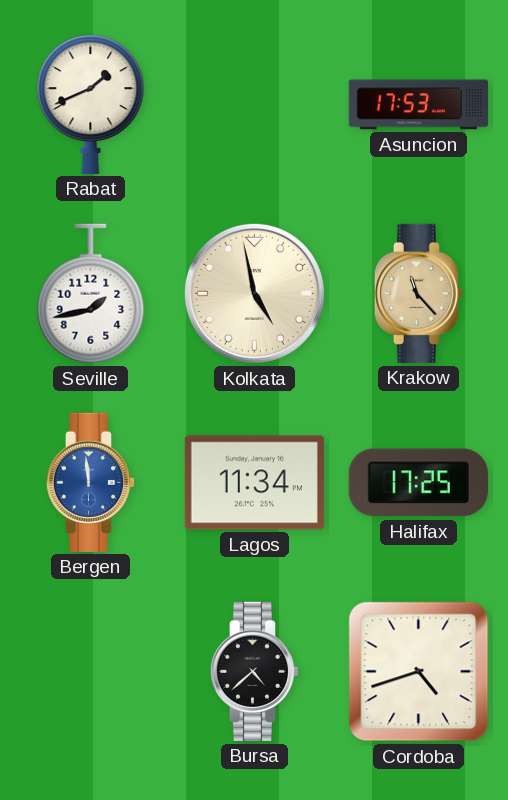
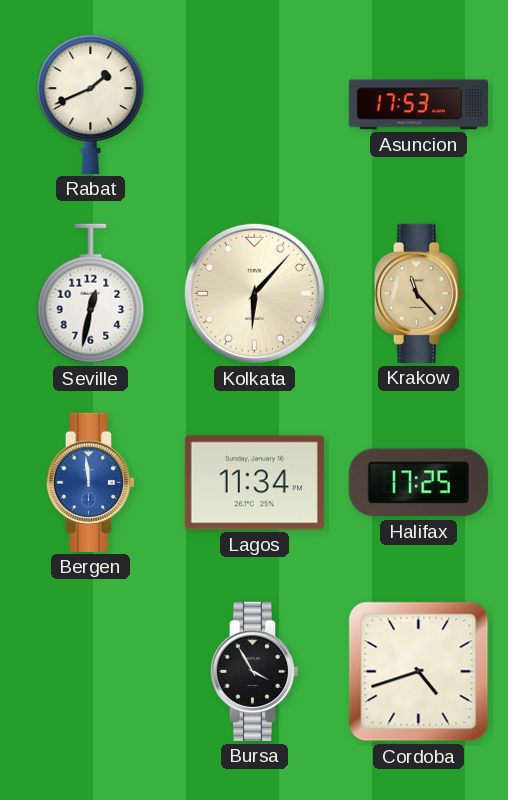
Seville: 1:43 -> 12:32
Kolkata: 4:58 -> 6:07
Bursa: 4:38 -> 3:55
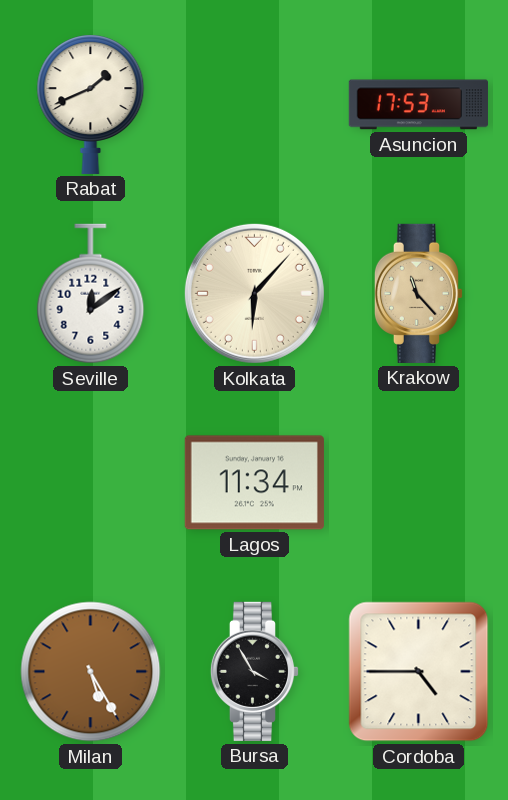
Seville: 12:32 -> 12:09
Bergen: 11:59 -> none
Halifax: 17:25 -> none
Milan: none -> 5:25
Cordoba: 4:42 -> 4:45
